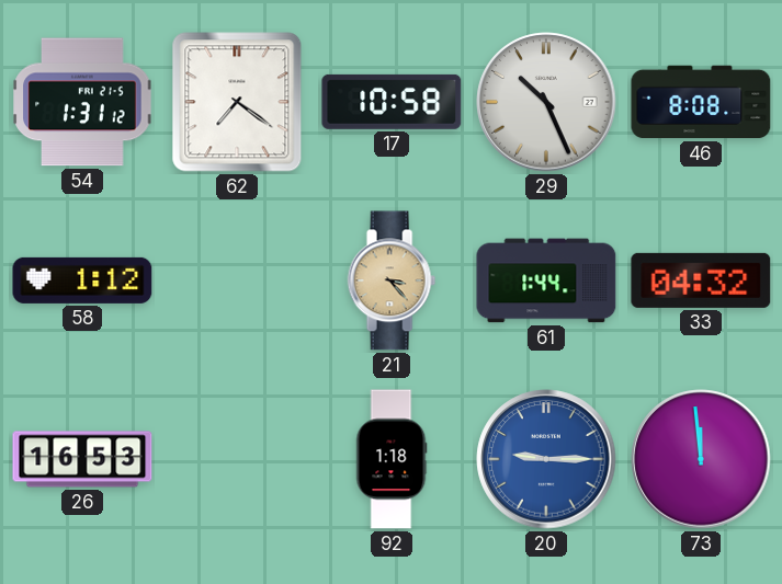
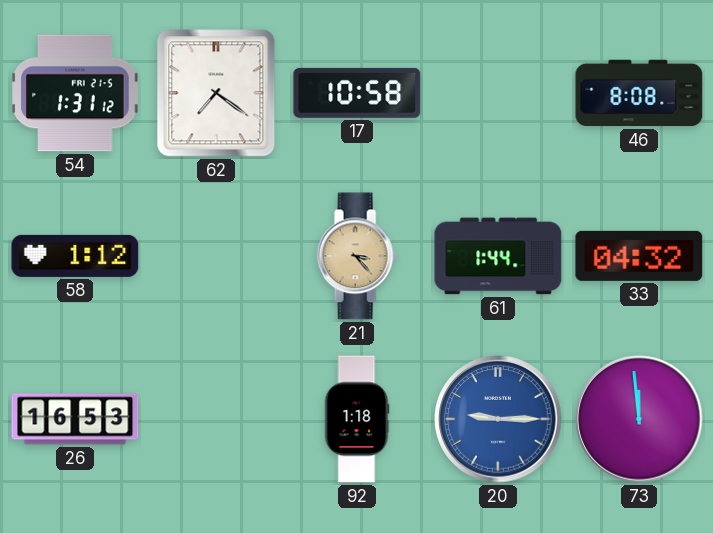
29: 10:26 -> none
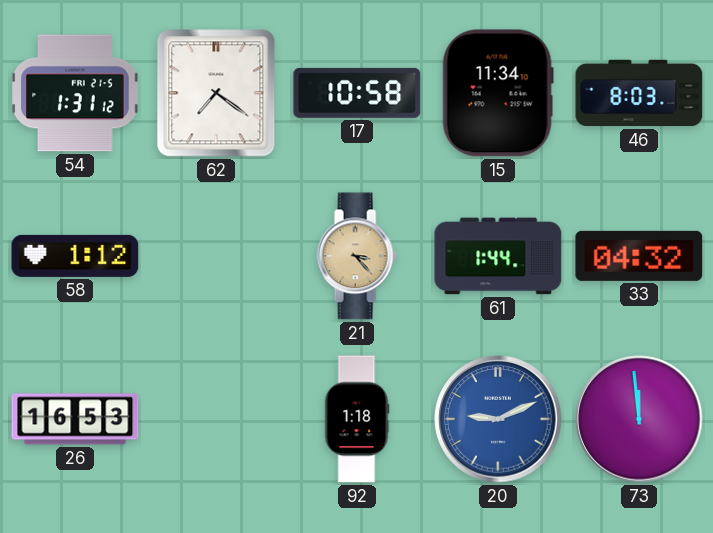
15: none -> 11:34
46: 8:08 -> 8:03
20: 9:15 -> 9:11
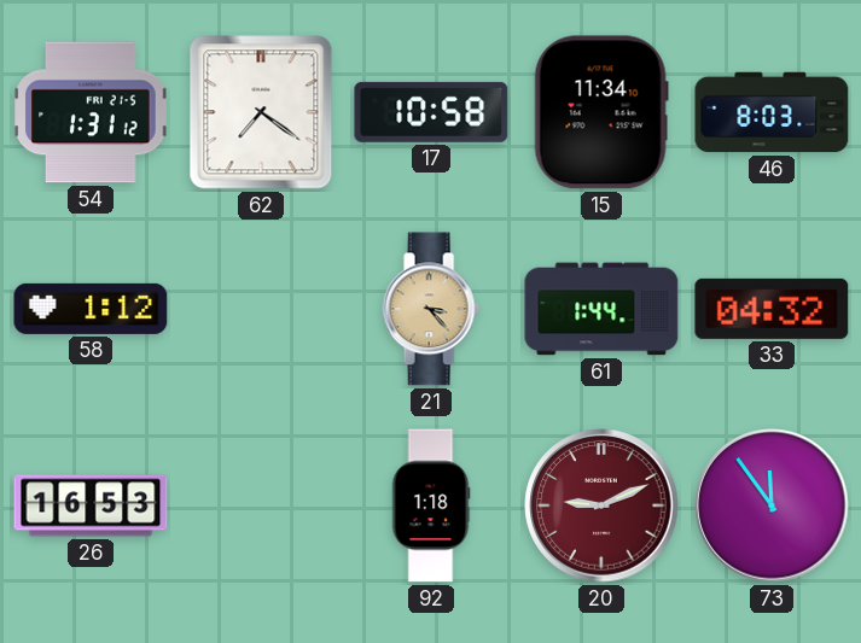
20 dial: blue -> burgundy
73: 11:59 -> 11:54
